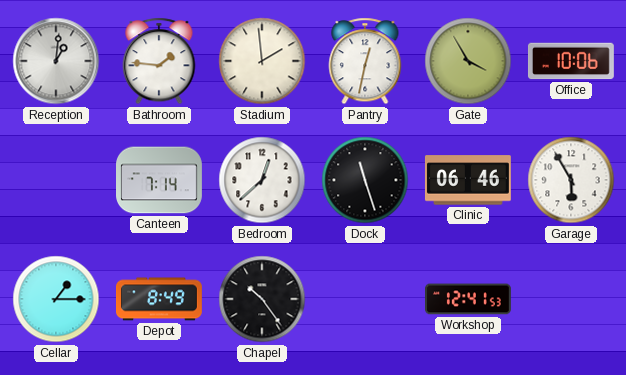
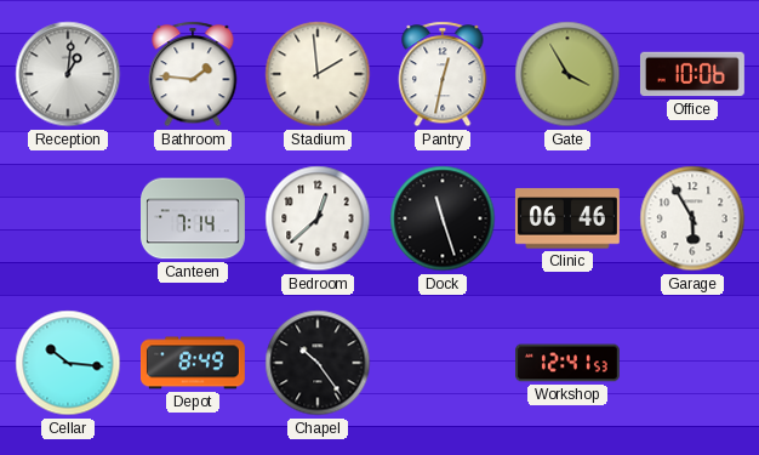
Cellar: 1:15 -> 10:16
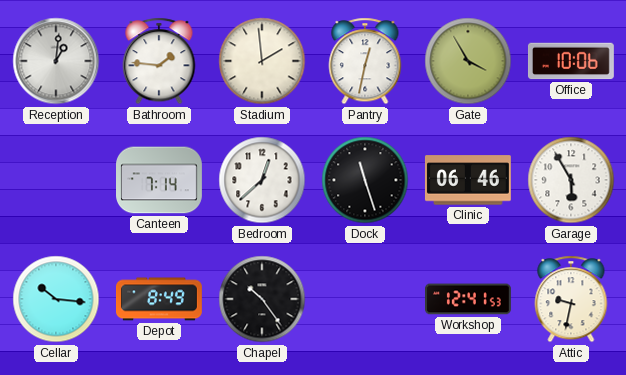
Attic: none -> 9:32
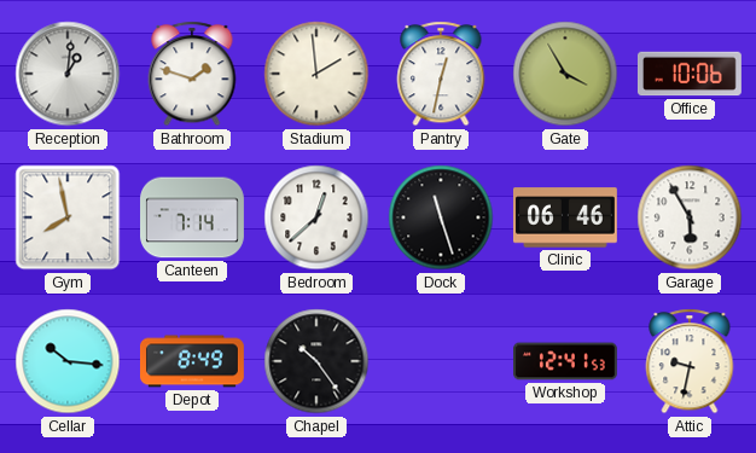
Bathroom: 1:46 -> 1:48
Gym: none -> 7:58
